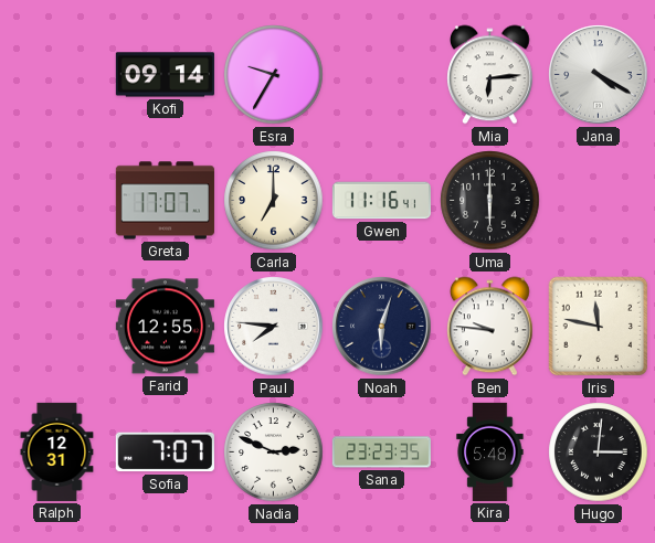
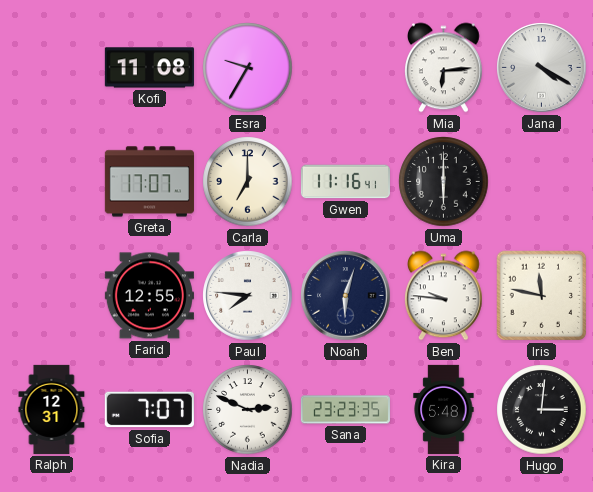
Kofi: 09:14 -> 11:08
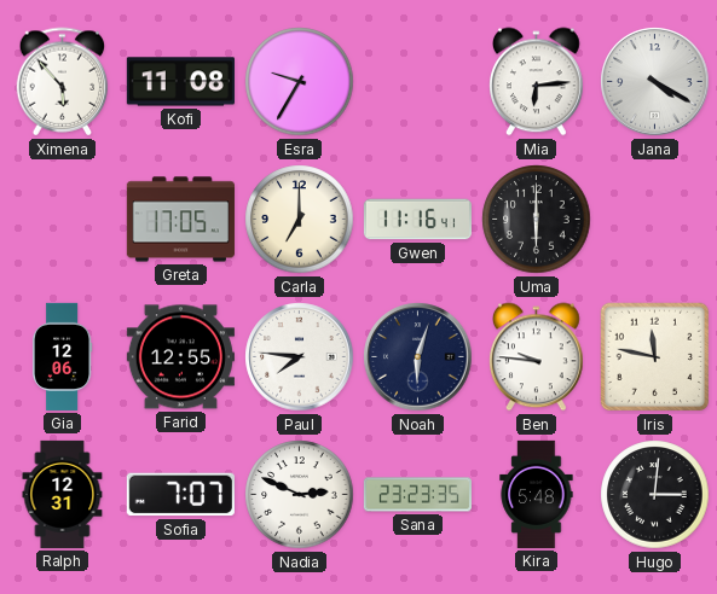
Ximena: none -> 5:53
Greta: 17:07 -> 17:05
Gia: none -> 12:06
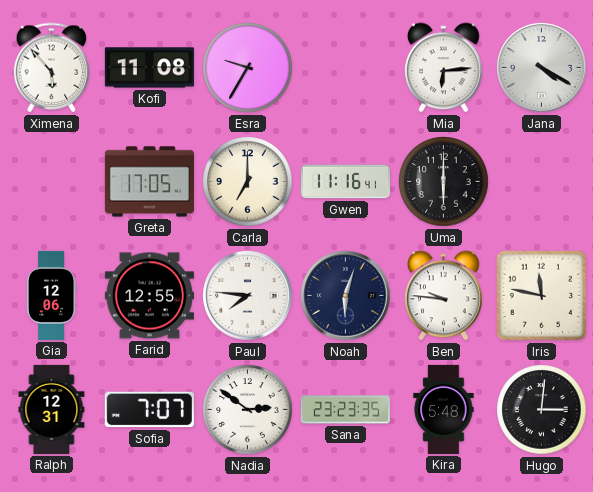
Nadia: 2:49 -> 2:51
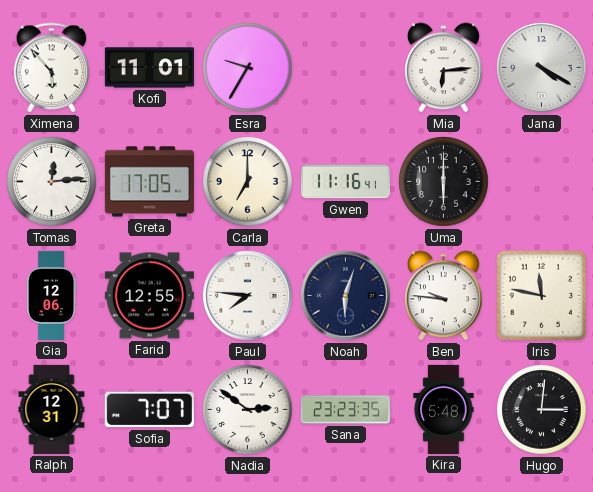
Kofi: 11:08 -> 11:01
Tomas: none -> 12:14
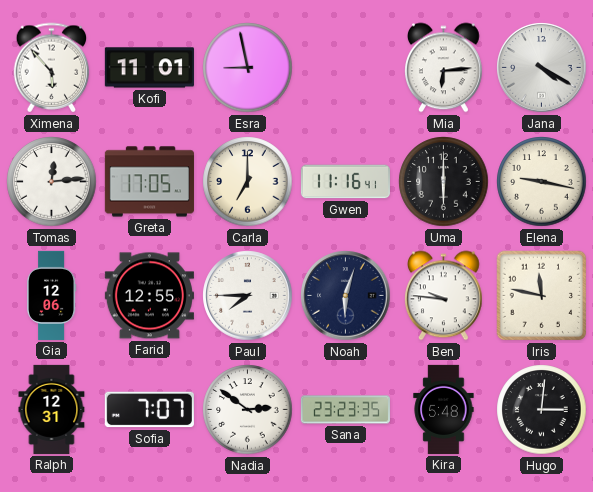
Esra: 9:35 -> 8:58
Elena: none -> 9:17
Paul: 7:46 -> 7:45
